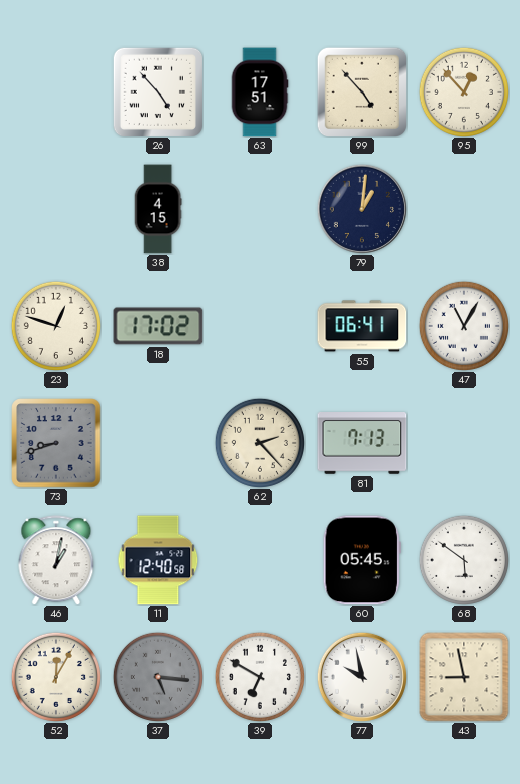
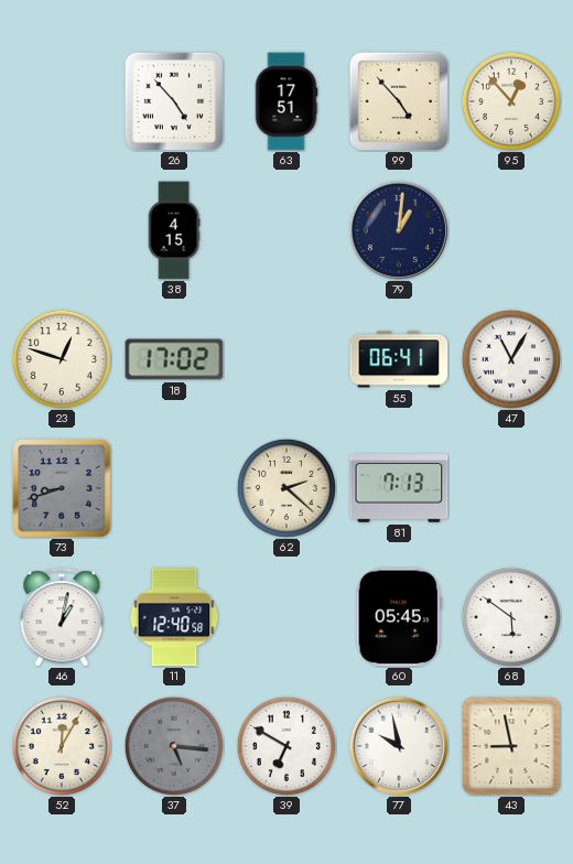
62: 2:23 -> 2:22
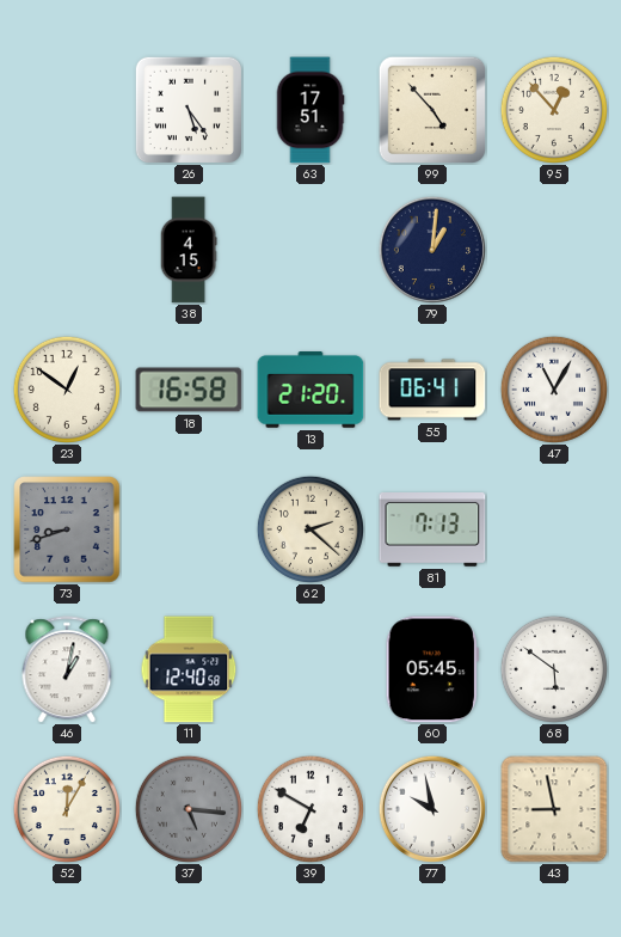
26: 4:53 -> 5:24
23: 12:48 -> 12:51
18: 17:02 -> 16:58
13: none -> 21:20
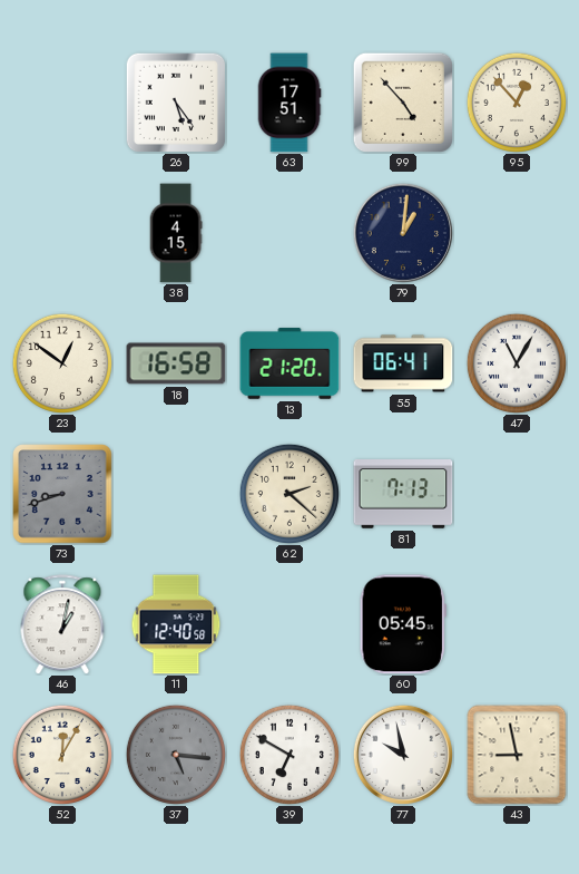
68: 5:51 -> none
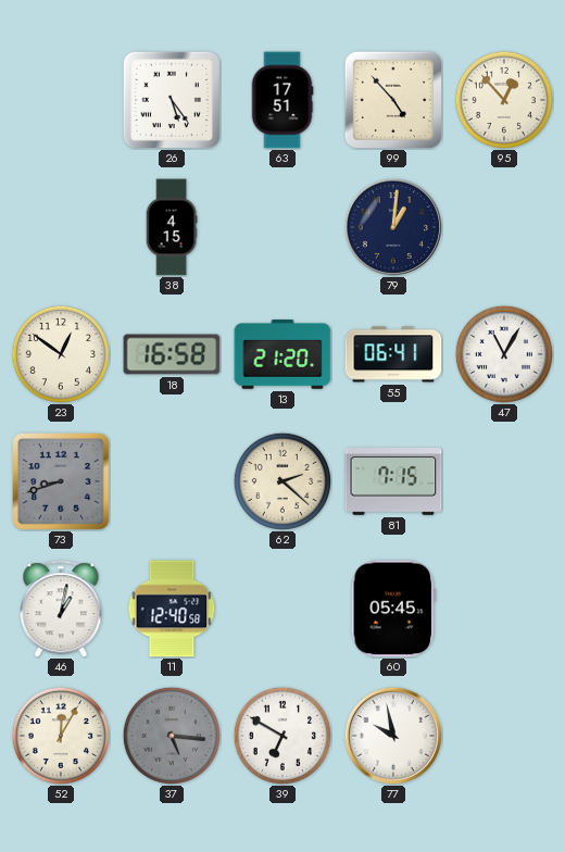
81: 7:13 -> 7:15
43: 8:58 -> none
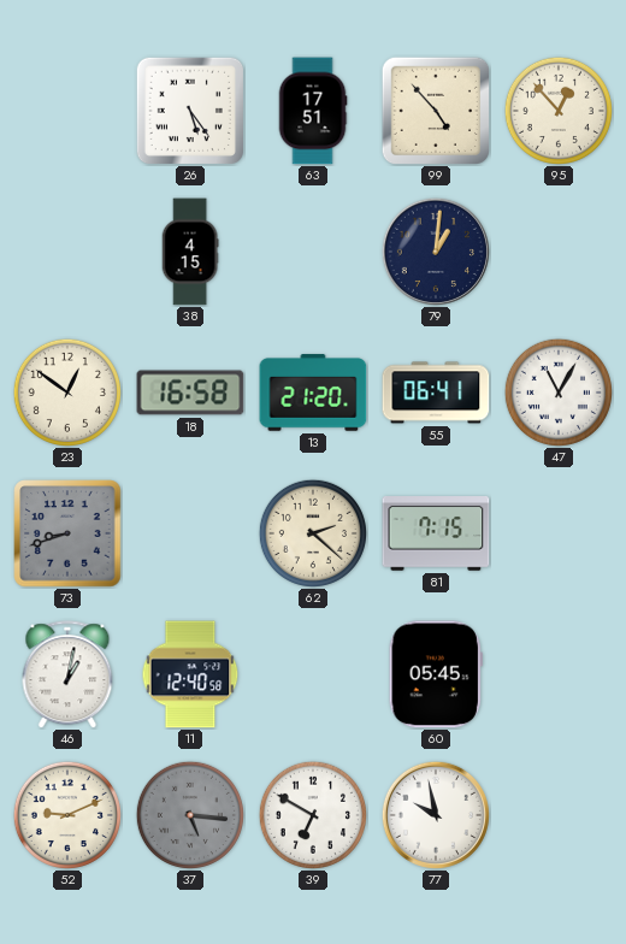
52: 12:05 -> 9:11
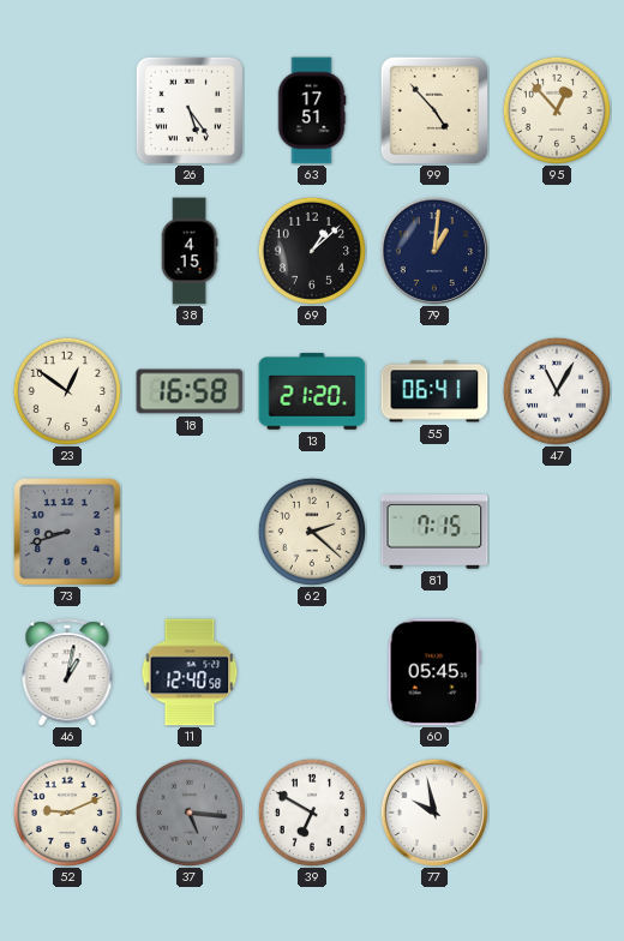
69: none -> 1:08
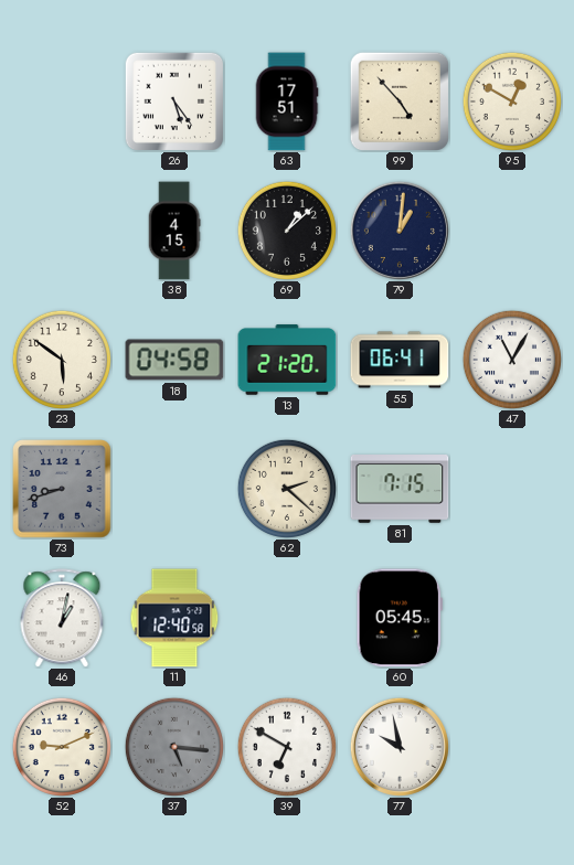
95: 12:53 -> 12:50
23: 12:51 -> 5:51
18: 16:58 -> 04:58
